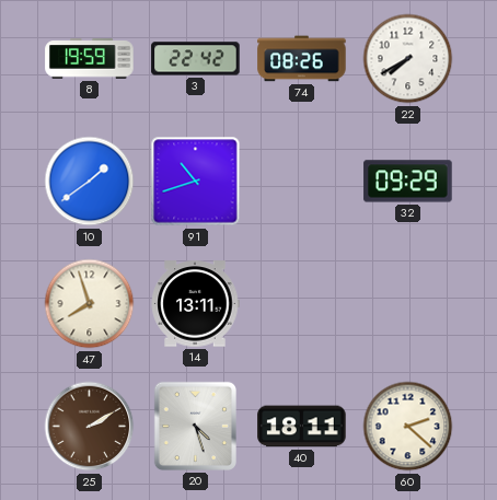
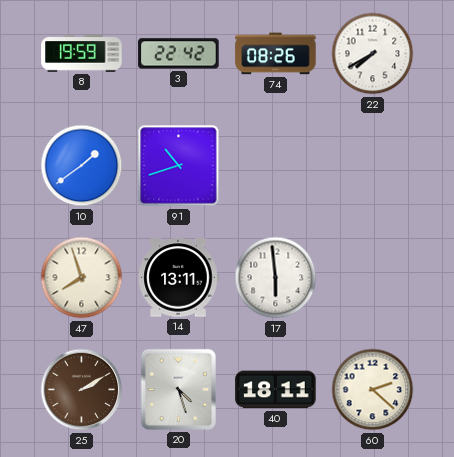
32: 09:29 -> none
17: none -> 5:59
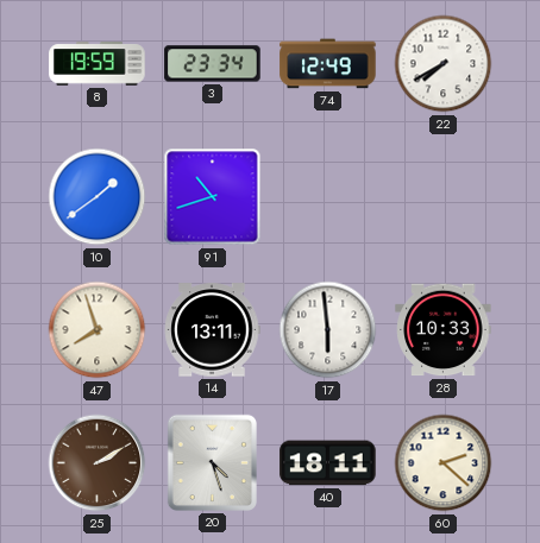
3: 22:42 -> 23:34
74: 08:26 -> 12:49
28: none -> 10:33
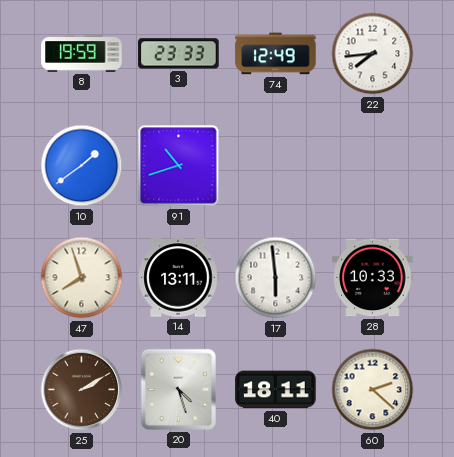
3: 23:34 -> 23:33
22: 7:40 -> 7:44
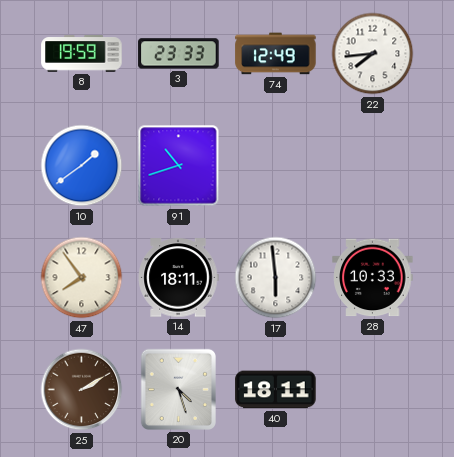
47: 7:57 -> 7:54
14: 13:11 -> 18:11
60: 2:22 -> none
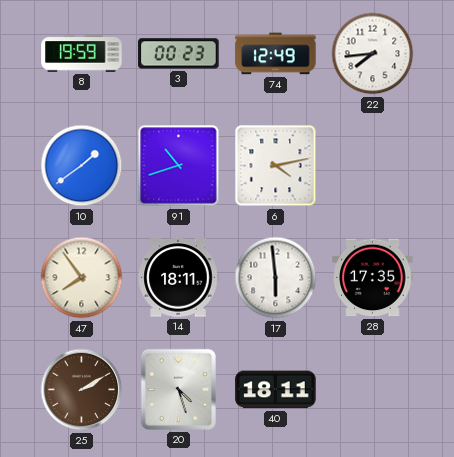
3: 23:33 -> 00:23
6: none -> 4:13
28: 10:33 -> 17:35
